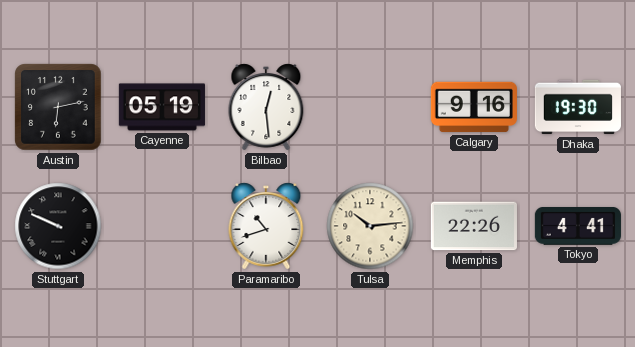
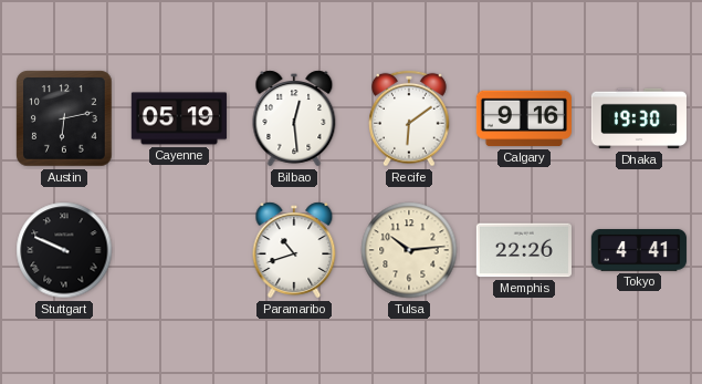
Recife: none -> 6:09
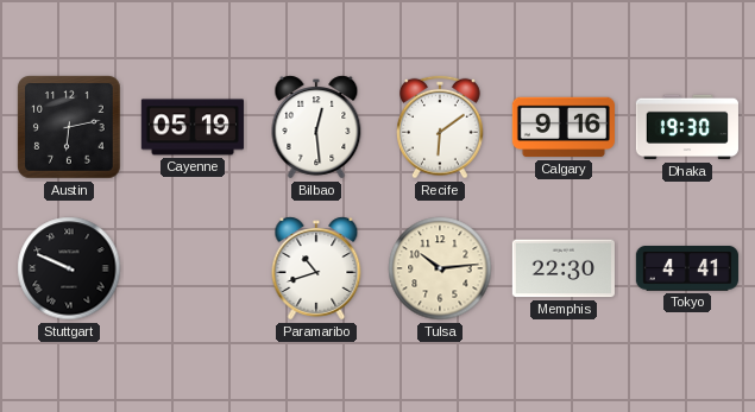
Memphis: 22:26 -> 22:30
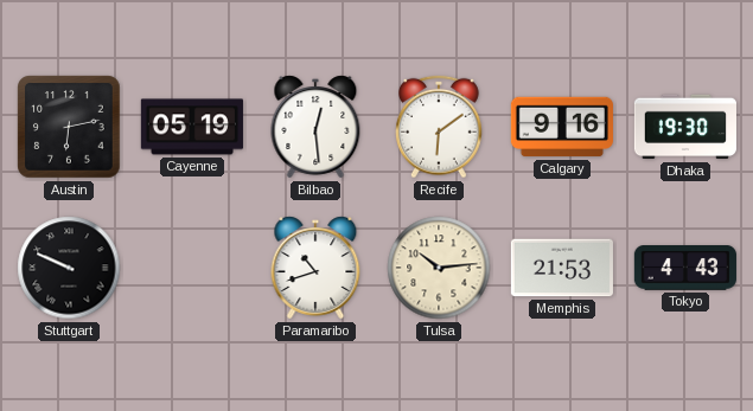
Memphis: 22:30 -> 21:53
Tokyo: 4:41 -> 4:43
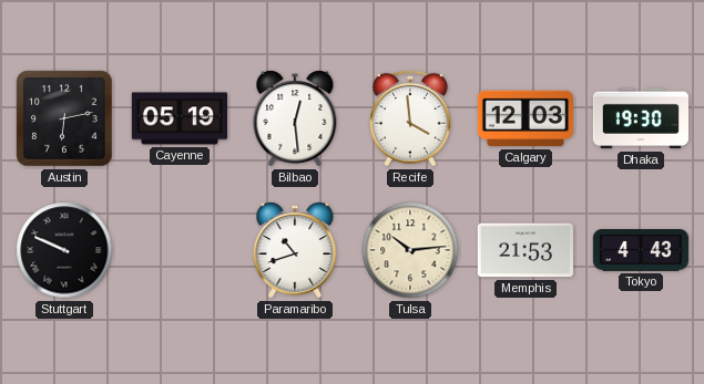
Recife: 6:09 -> 3:59
Calgary: 9:16 -> 12:03
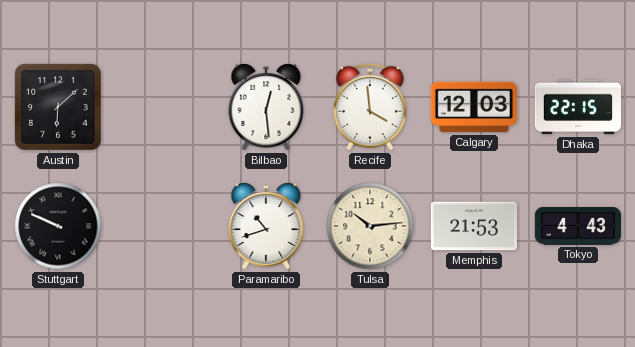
Austin: 6:13 -> 6:08
Cayenne: 05:19 -> none
Dhaka: 19:30 -> 22:15
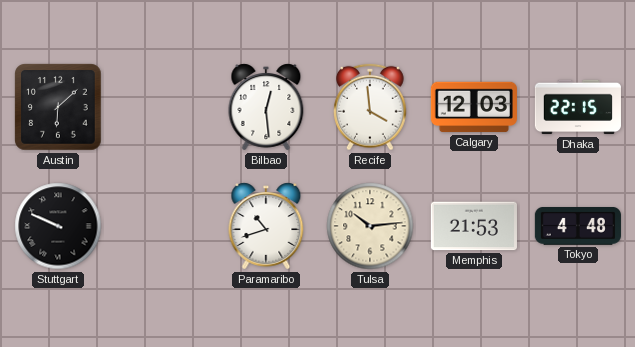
Tokyo: 4:43 -> 4:48
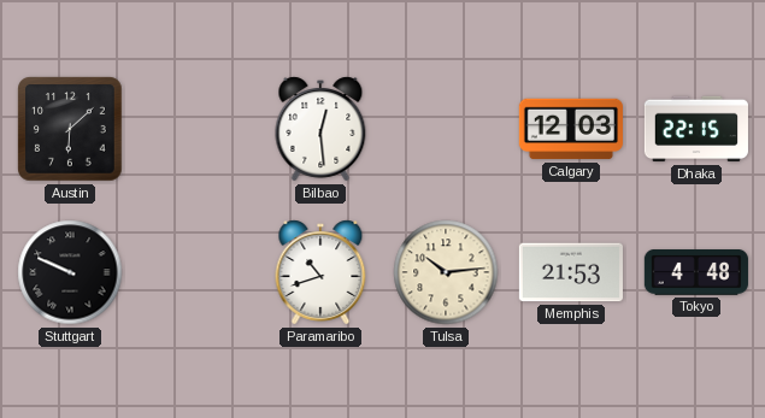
Recife: 3:59 -> none
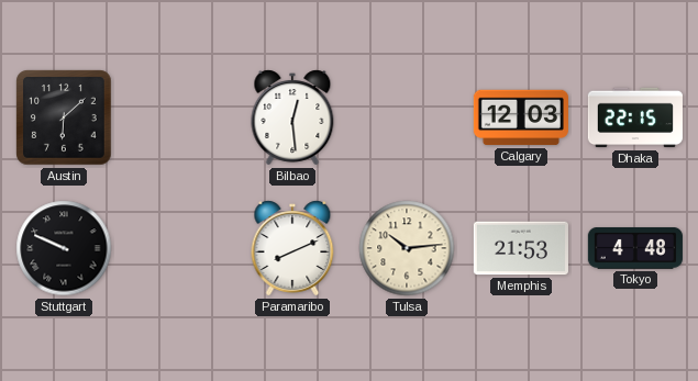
Paramaribo: 10:42 -> 8:11
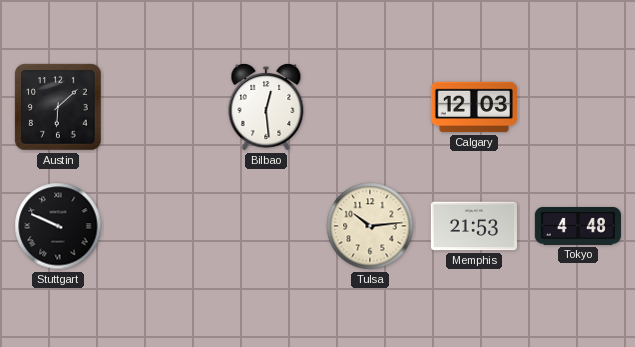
Dhaka: 22:15 -> none
Paramaribo: 8:11 -> none
